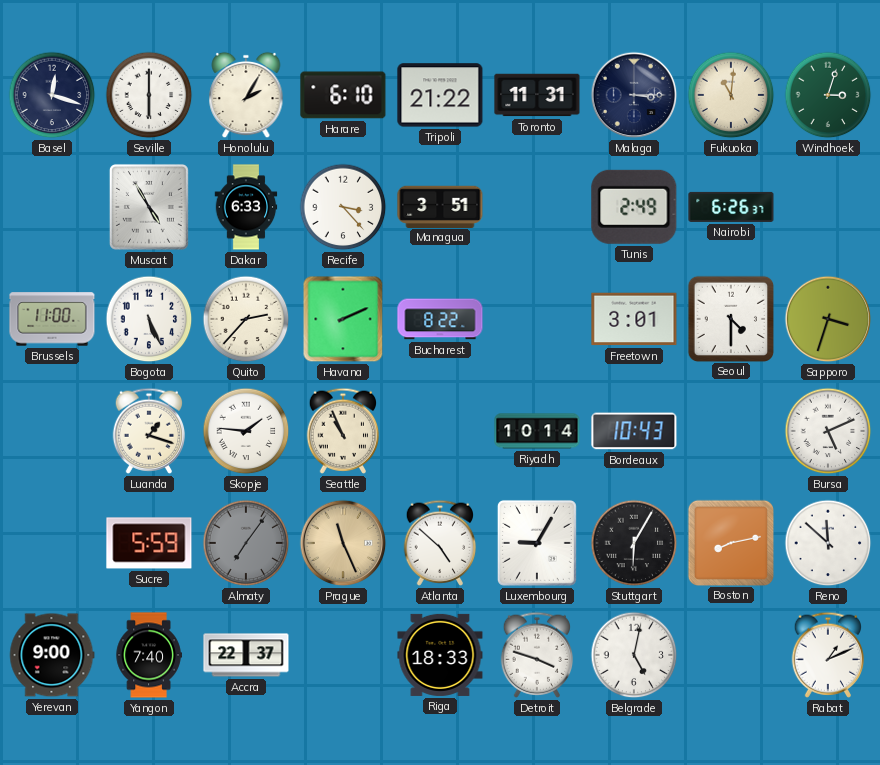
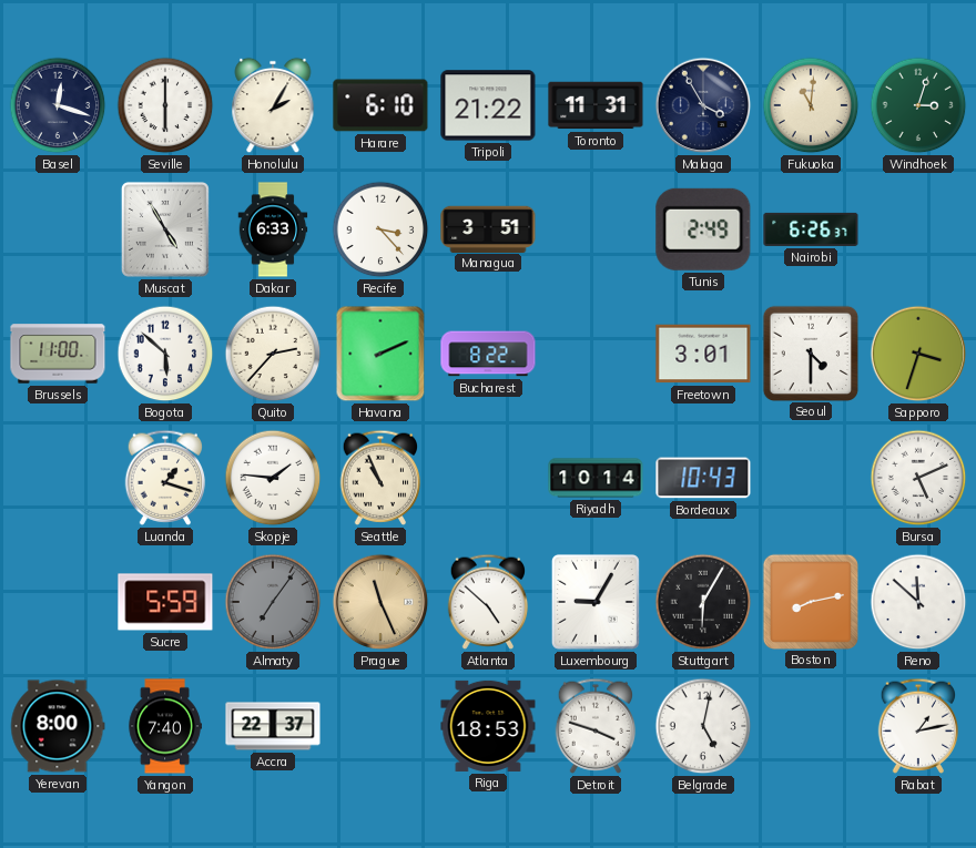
Malaga: 3:15 -> 3:55
Bogota: 5:26 -> 5:52
Yerevan: 9:00 -> 8:00
Riga: 18:33 -> 18:53
Rabat: 1:11 -> 1:13
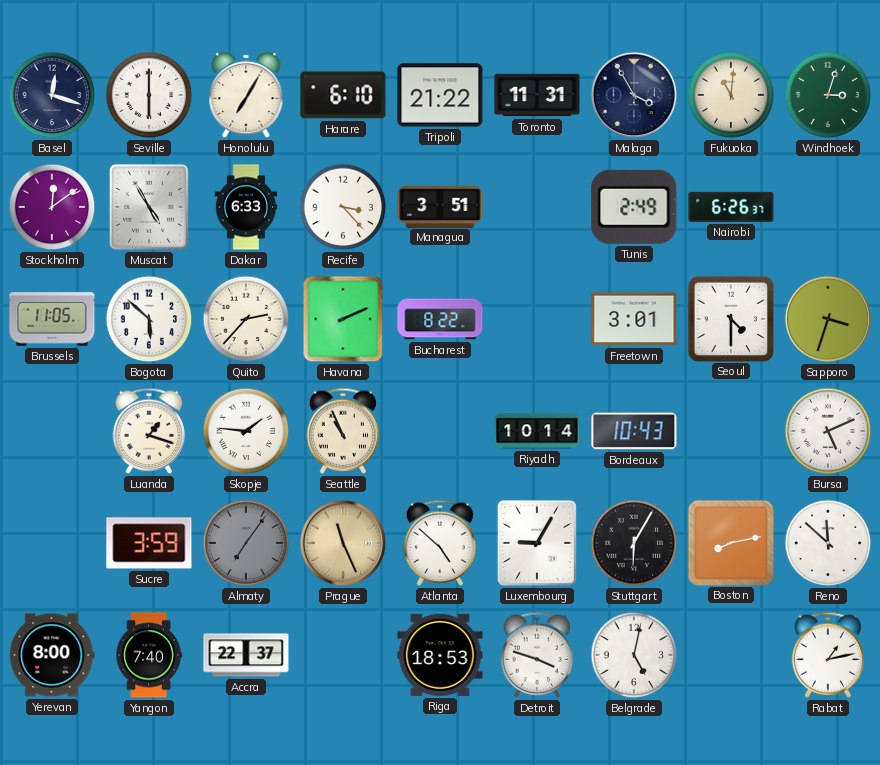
Honolulu: 2:05 -> 7:05
Stockholm: none -> 12:09
Brussels: 11:00 -> 11:05
Sucre: 5:59 -> 3:59
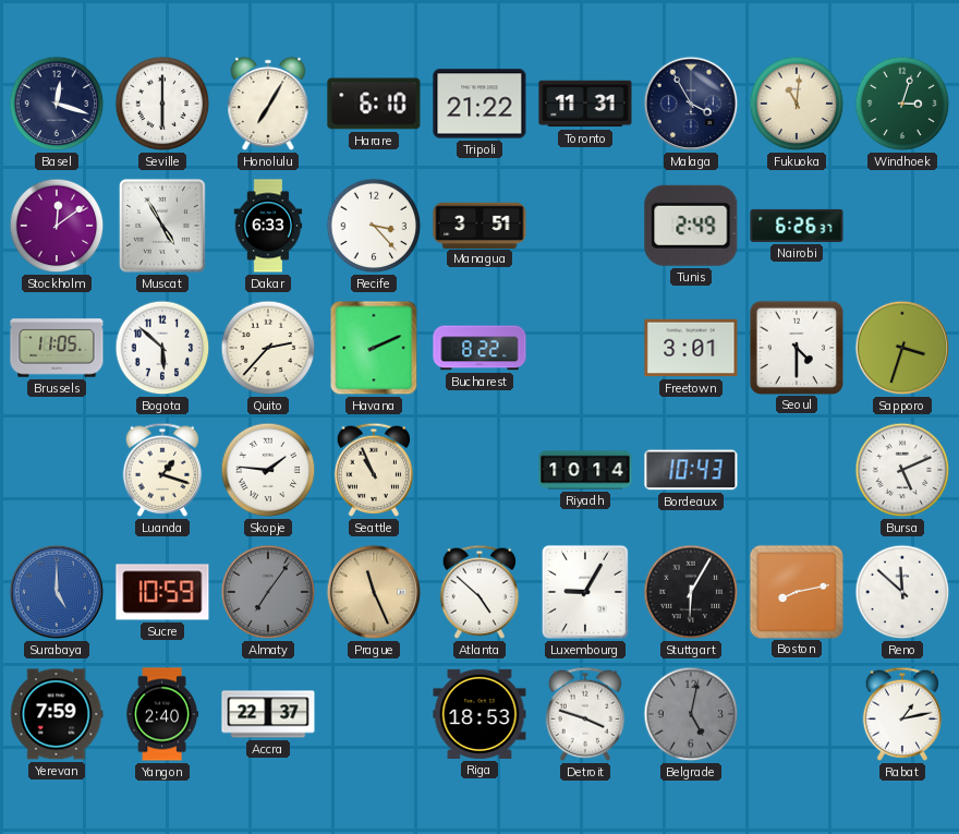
Surabaya: none -> 5:00
Sucre: 3:59 -> 10:59
Yerevan: 8:00 -> 7:59
Yangon: 7:40 -> 2:40
Belgrade dial: white -> grey
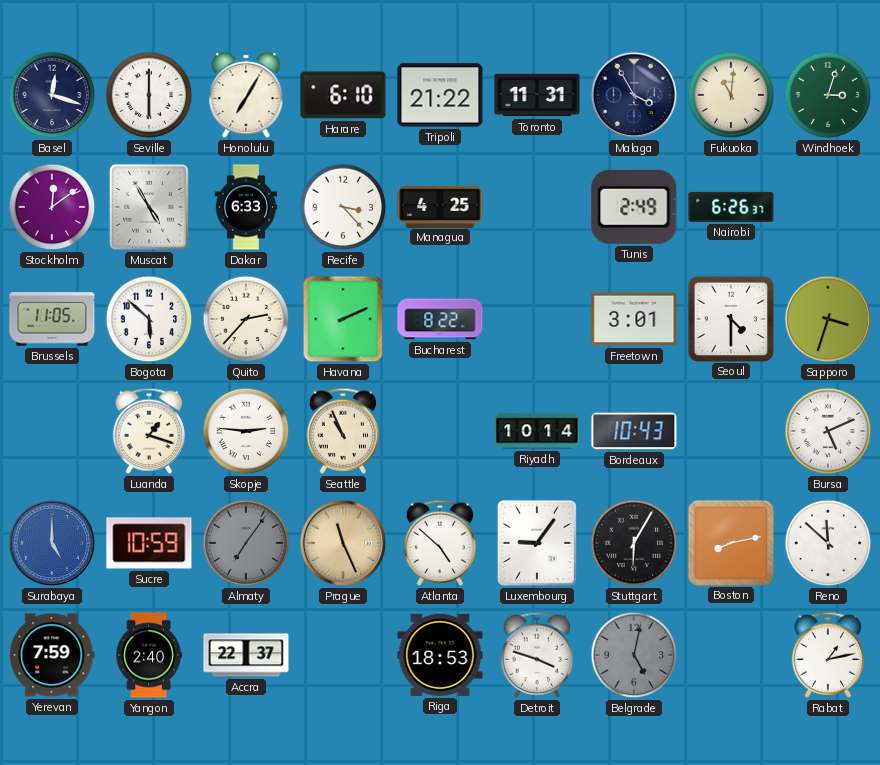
Managua: 3:51 -> 4:25
Skopje: 1:46 -> 2:46
Luxembourg: 9:05 -> 9:06
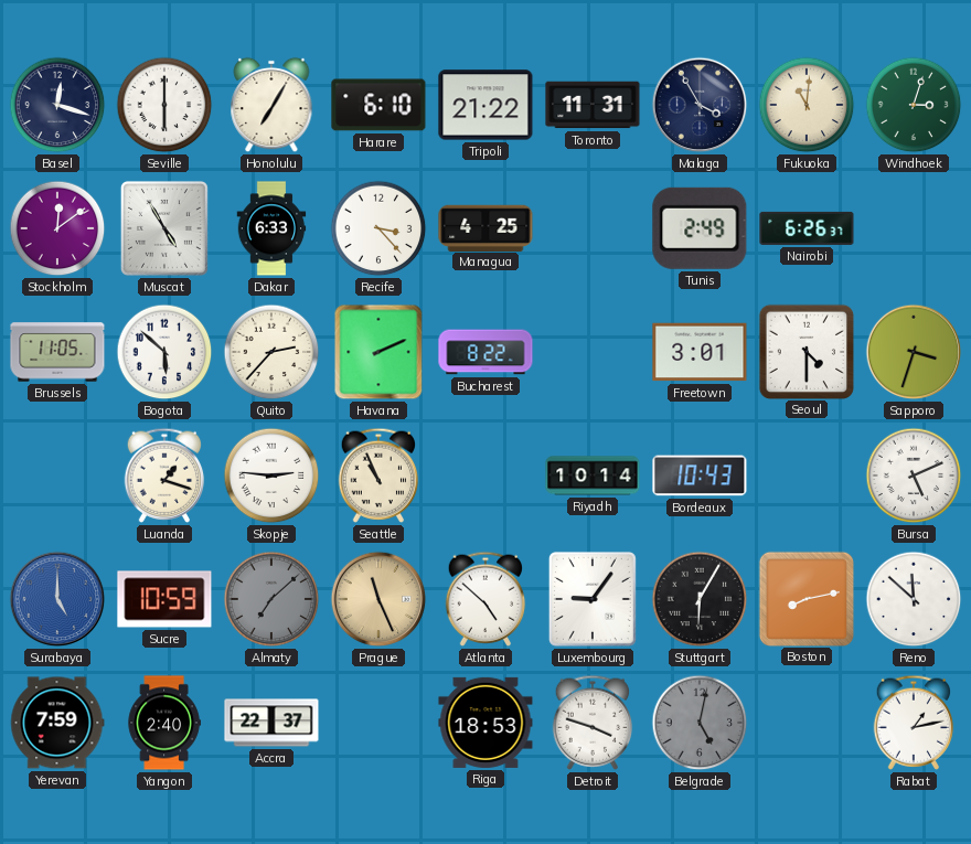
Almaty: 7:06 -> 7:08
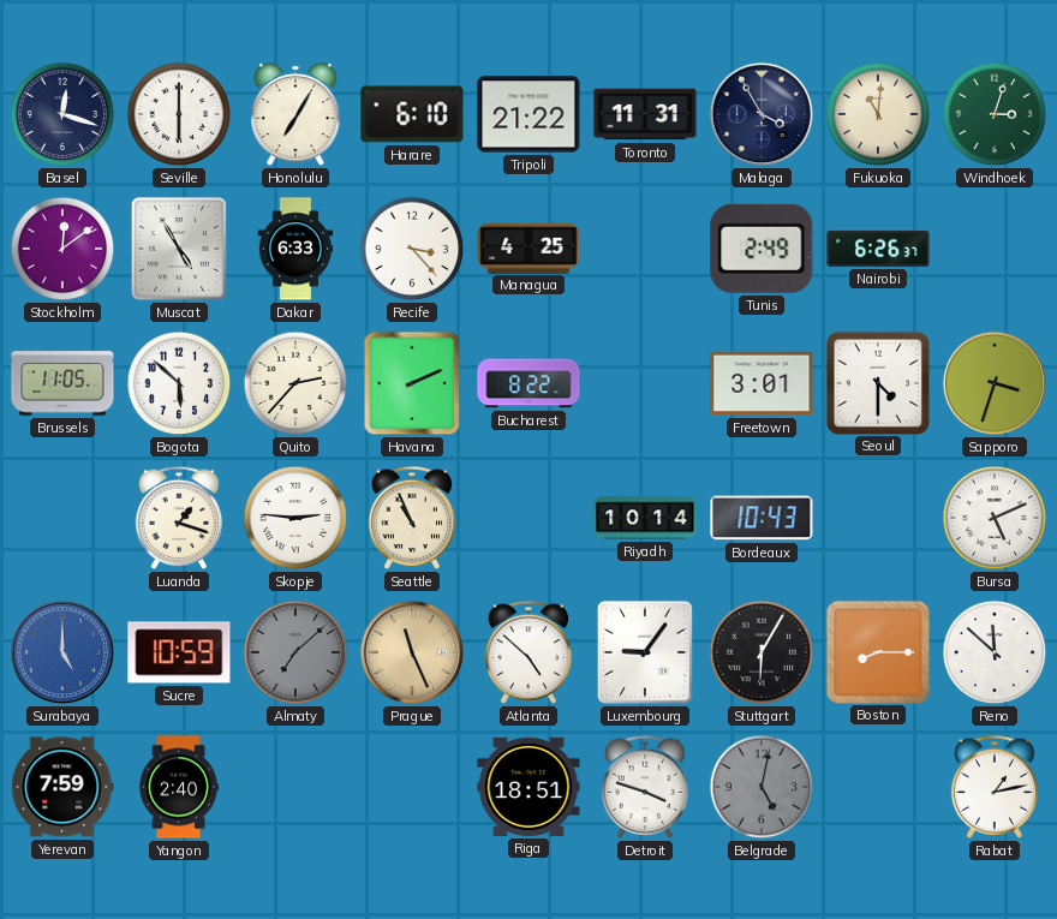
Boston: 8:13 -> 8:15
Accra: 22:37 -> none
Riga: 18:53 -> 18:51
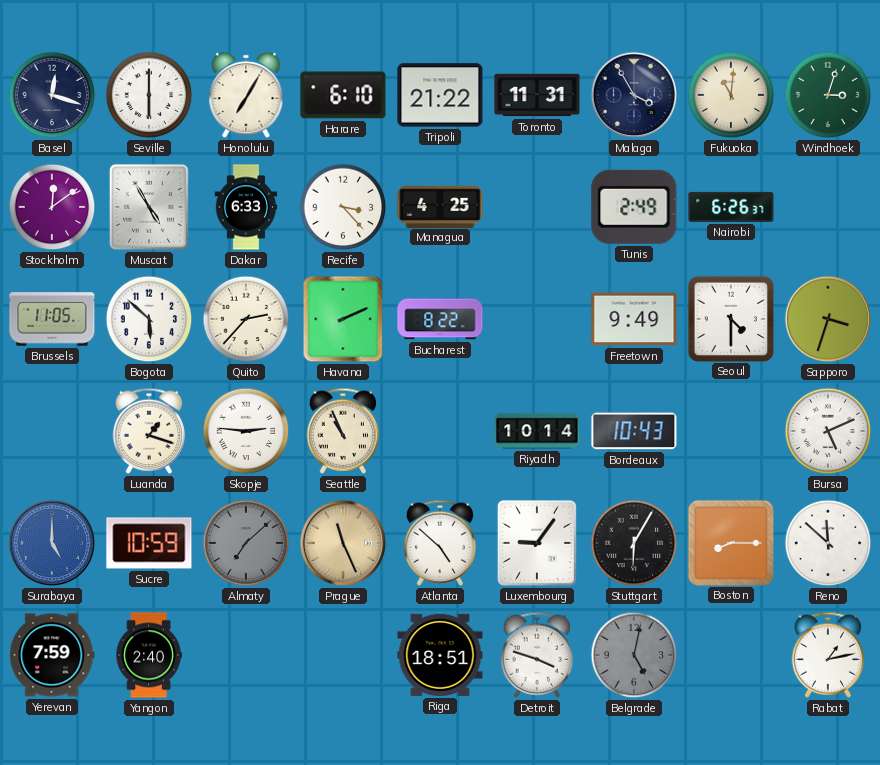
Freetown: 3:01 -> 9:49
